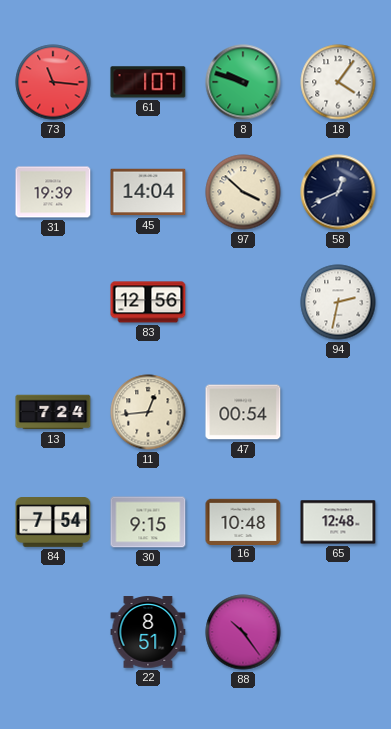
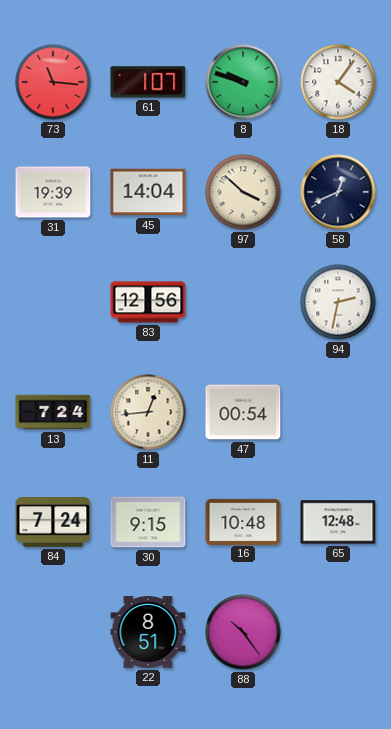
84: 7:54 -> 7:24
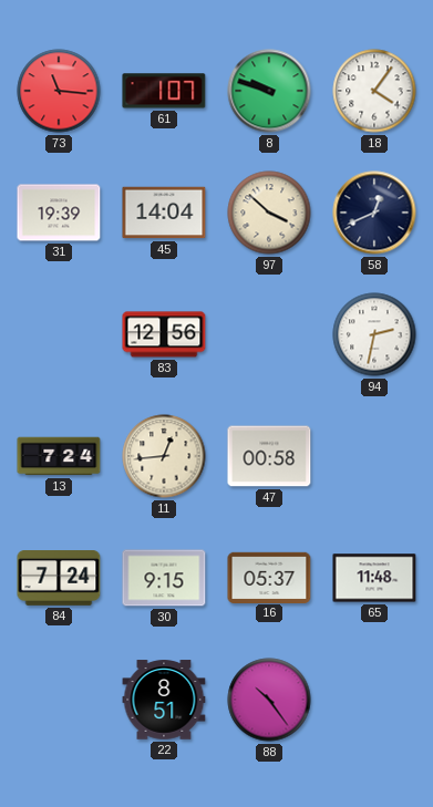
47: 00:54 -> 00:58
16: 10:48 -> 05:37
65: 12:48 -> 11:48
